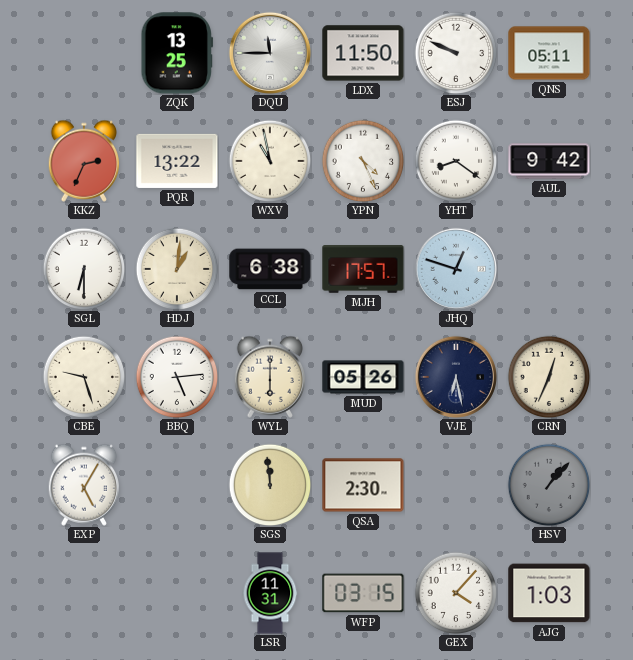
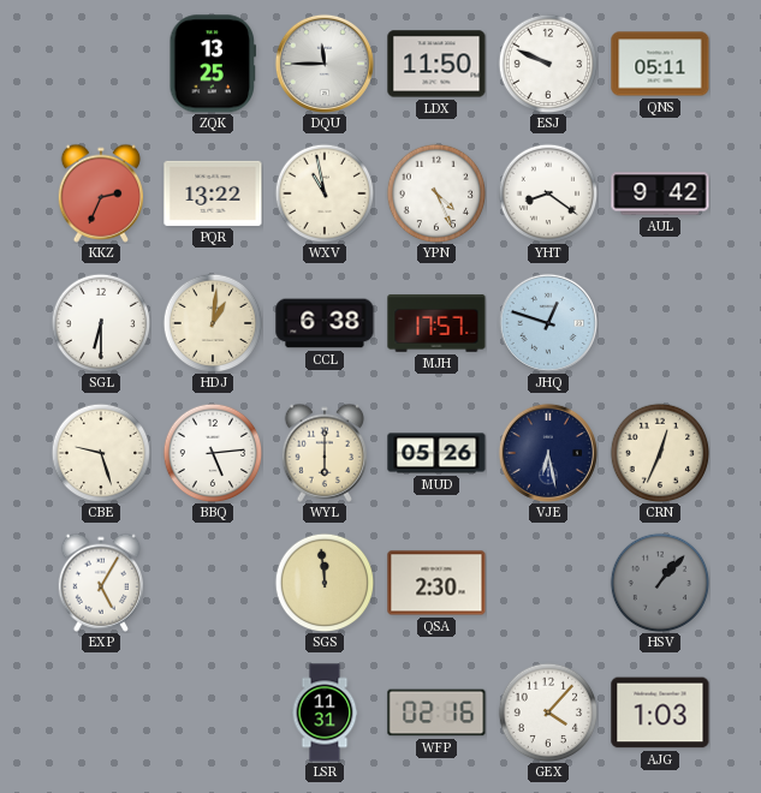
WFP: 03:15 -> 02:16
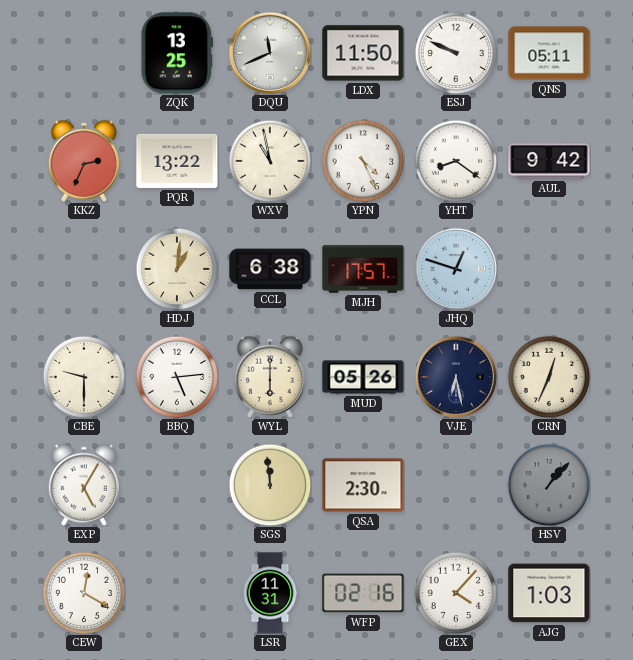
DQU: 11:45 -> 11:41
SGL: 6:30 -> none
CBE: 9:27 -> 9:30
CEW: none -> 12:20
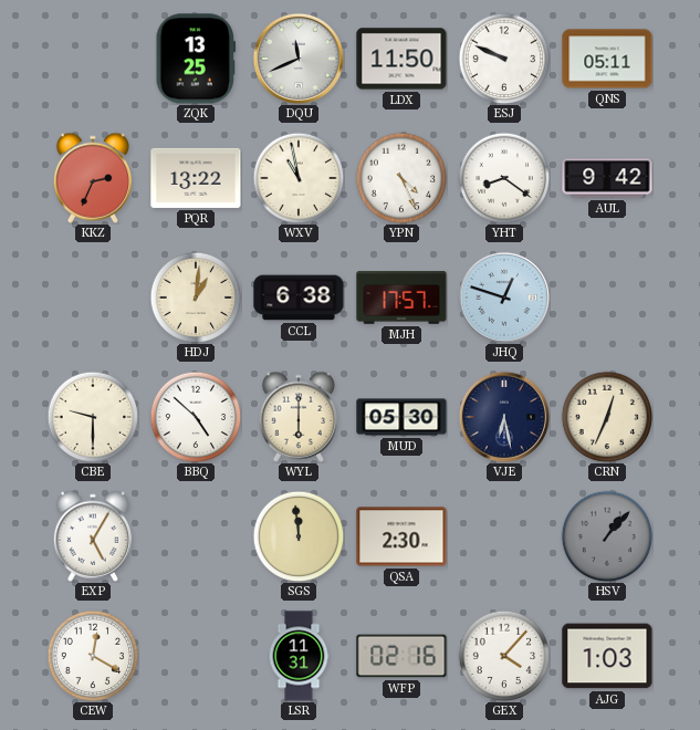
BBQ: 5:14 -> 4:52
MUD: 05:26 -> 05:30
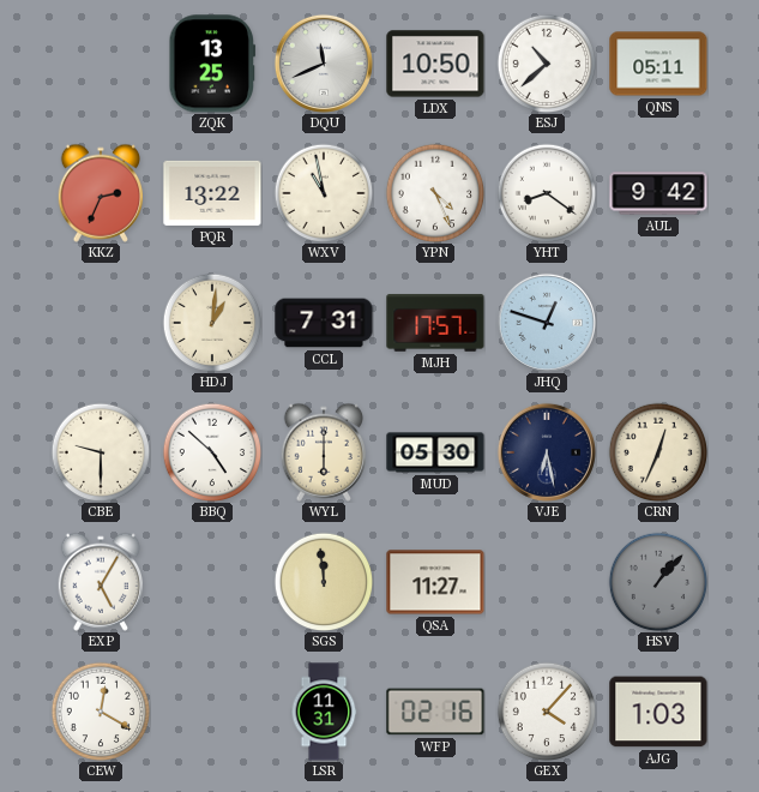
LDX: 11:50 -> 10:50
ESJ: 9:49 -> 10:38
CCL: 6:38 -> 7:31
QSA: 2:30 -> 11:27
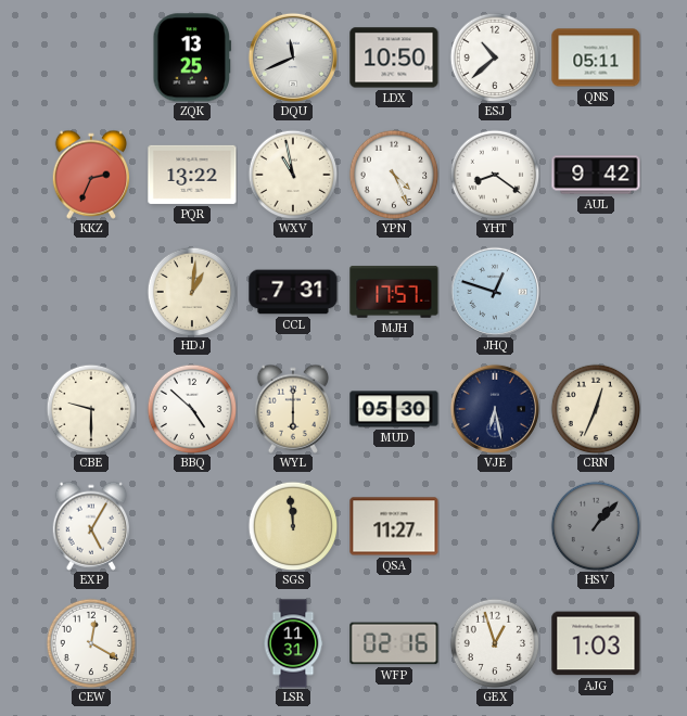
GEX: 4:07 -> 12:57
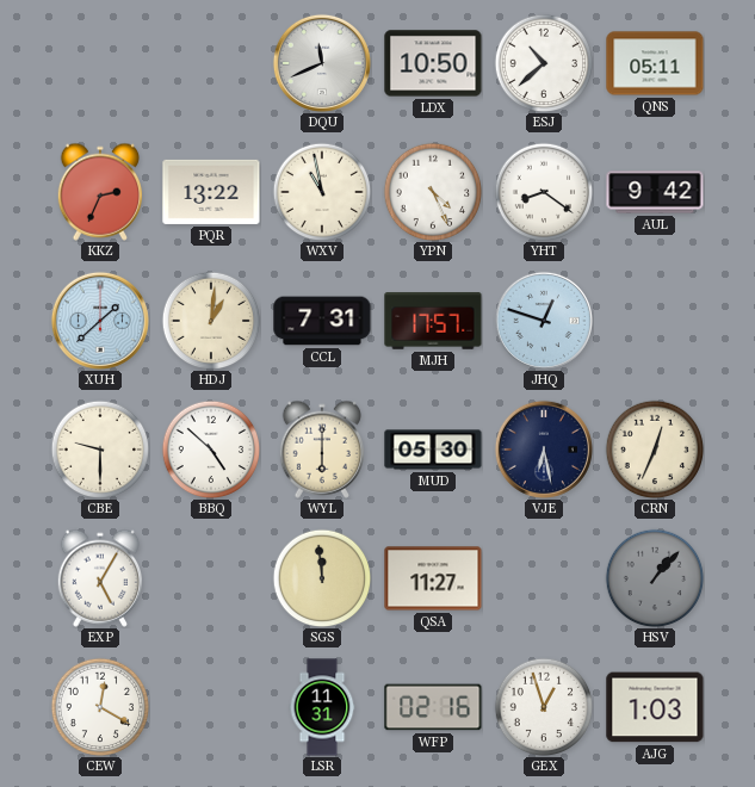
ZQK: 13:25 -> none
XUH: none -> 1:38
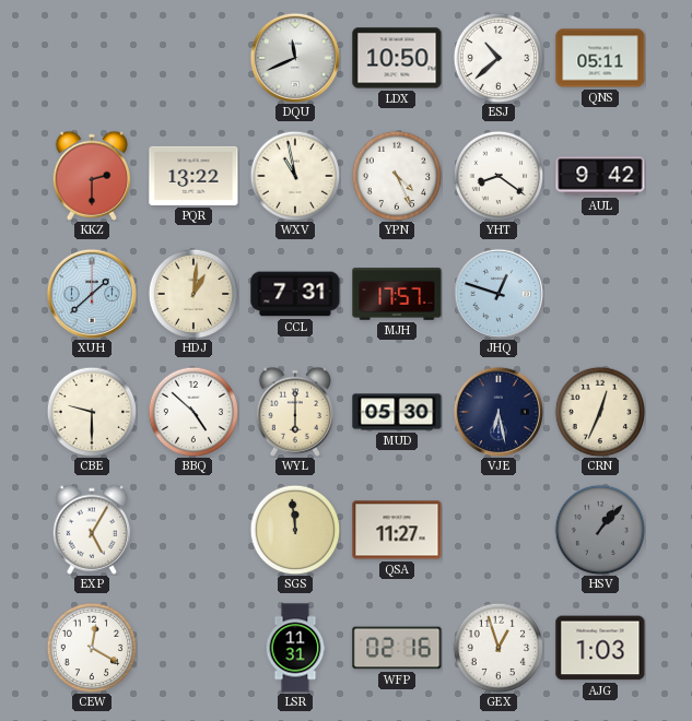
KKZ: 2:34 -> 2:30
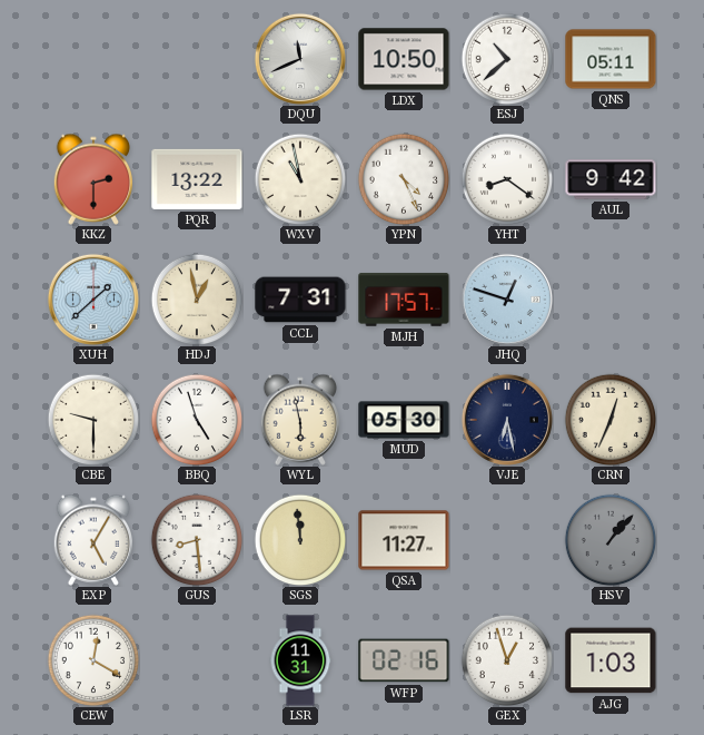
HDJ: 1:01 -> 12:58
BBQ: 4:52 -> 4:57
WYL: 6:00 -> 5:58
GUS: none -> 8:29
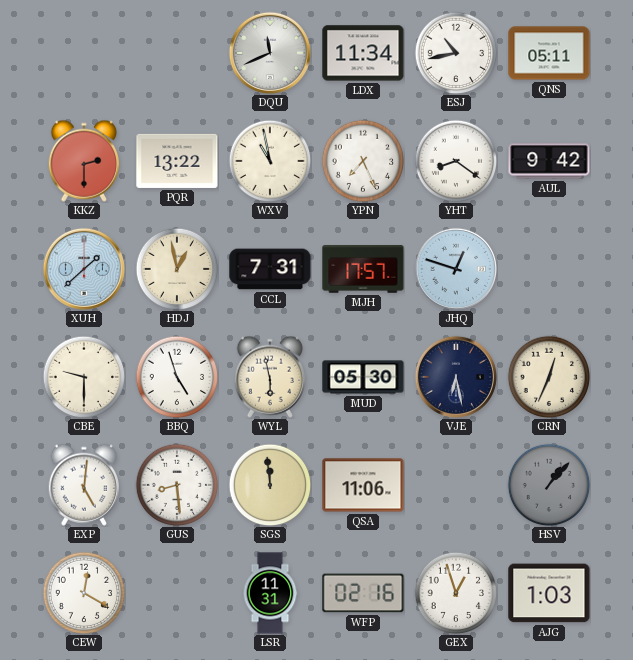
LDX: 10:50 -> 11:34
ESJ: 10:38 -> 10:43
YPN: 4:26 -> 7:26
EXP: 5:05 -> 5:01
QSA: 11:27 -> 11:06
